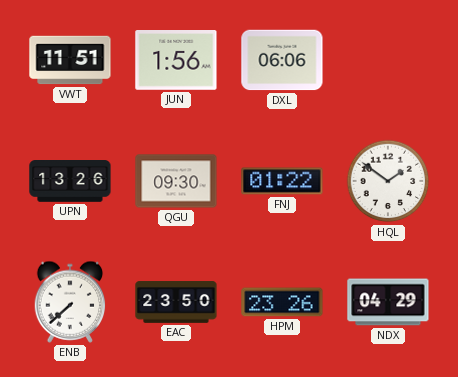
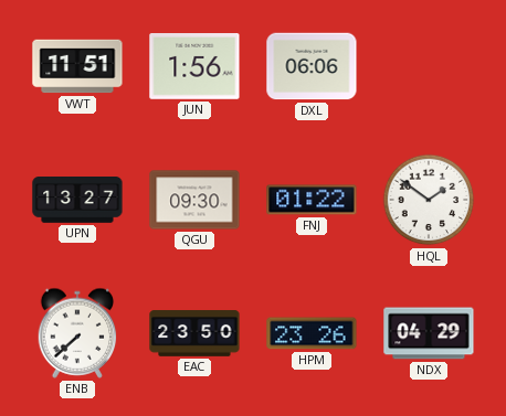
UPN: 13:26 -> 13:27
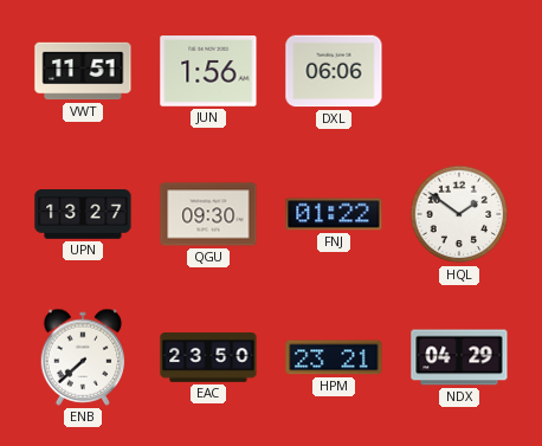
HPM: 23:26 -> 23:21
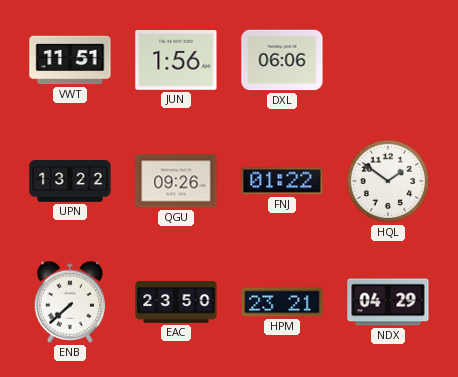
UPN: 13:27 -> 13:22
QGU: 09:30 -> 09:26
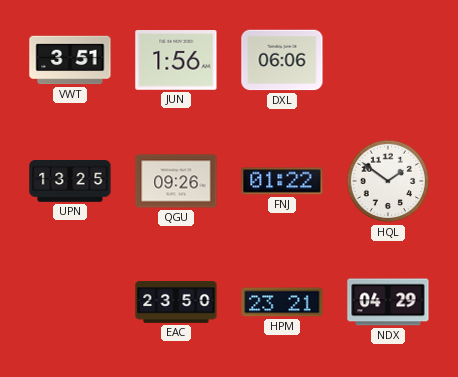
VWT: 11:51 -> 3:51
UPN: 13:22 -> 13:25
ENB: 7:38 -> none
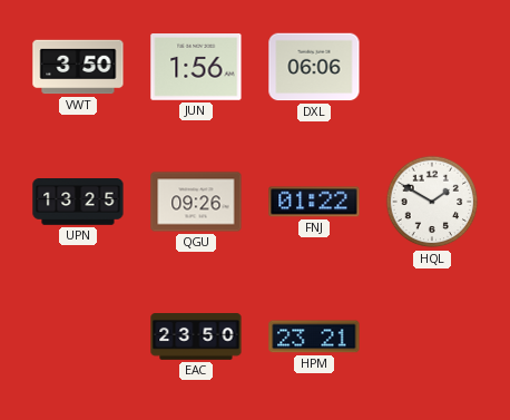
VWT: 3:51 -> 3:50
HQL: 1:51 -> 1:50
NDX: 04:29 -> none
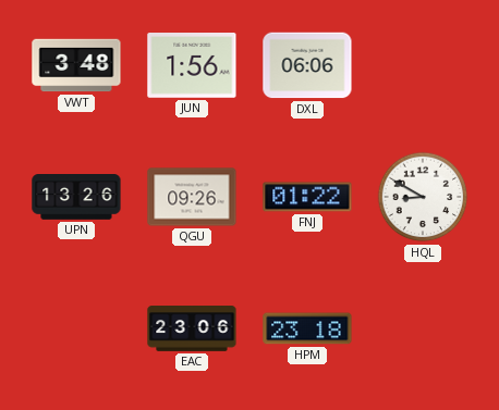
VWT: 3:50 -> 3:48
UPN: 13:25 -> 13:26
HQL: 1:50 -> 8:50
EAC: 23:50 -> 23:06
HPM: 23:21 -> 23:18
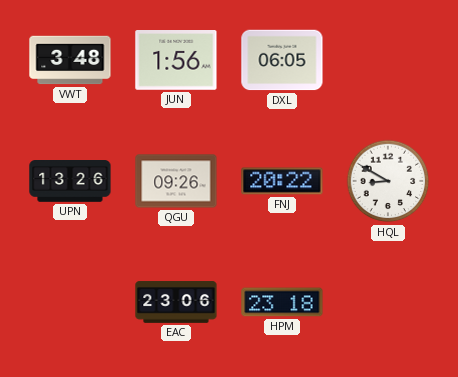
DXL: 06:06 -> 06:05
FNJ: 01:22 -> 20:22
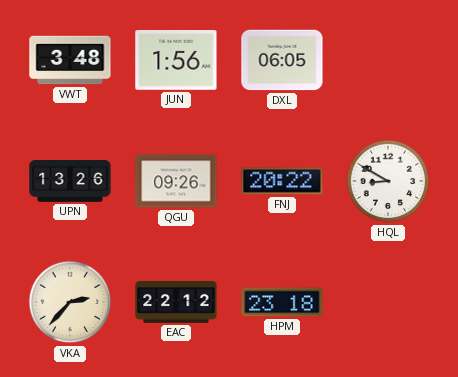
VKA: none -> 2:37
EAC: 23:06 -> 22:12
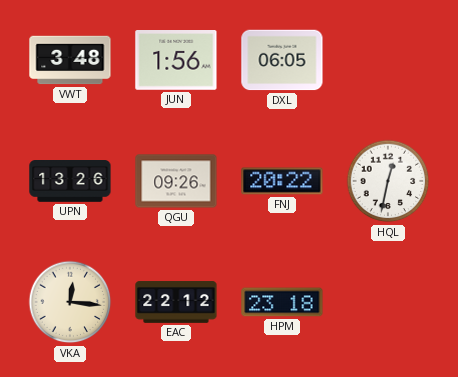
HQL: 8:50 -> 12:32
VKA: 2:37 -> 12:16
